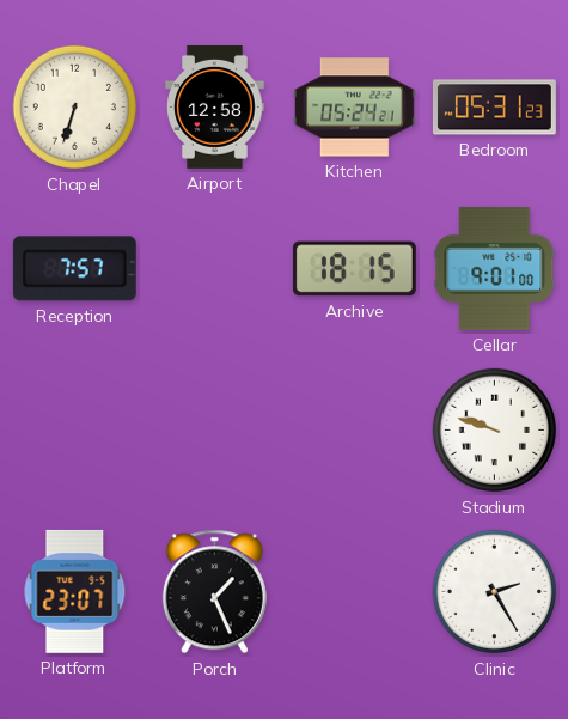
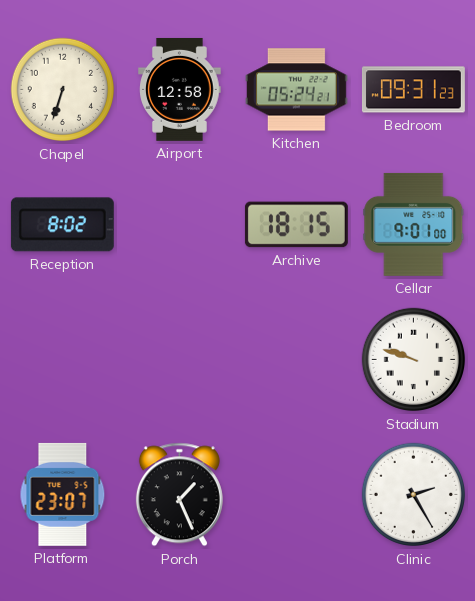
Bedroom: 05:31 -> 09:31
Reception: 7:57 -> 8:02
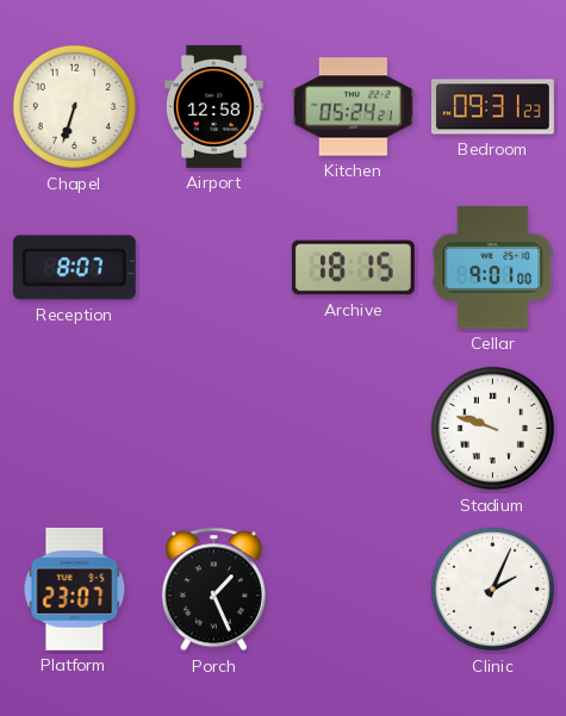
Reception: 8:02 -> 8:07
Clinic: 2:25 -> 2:04
